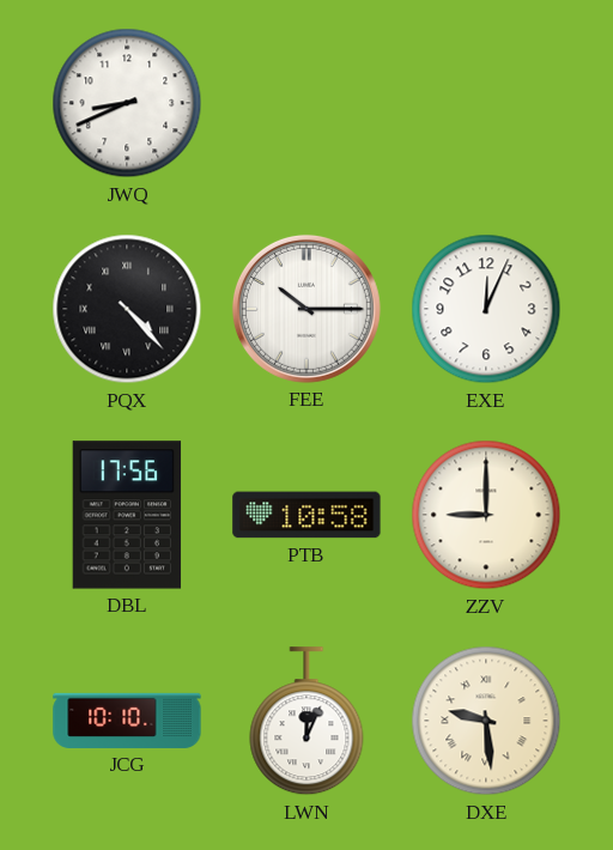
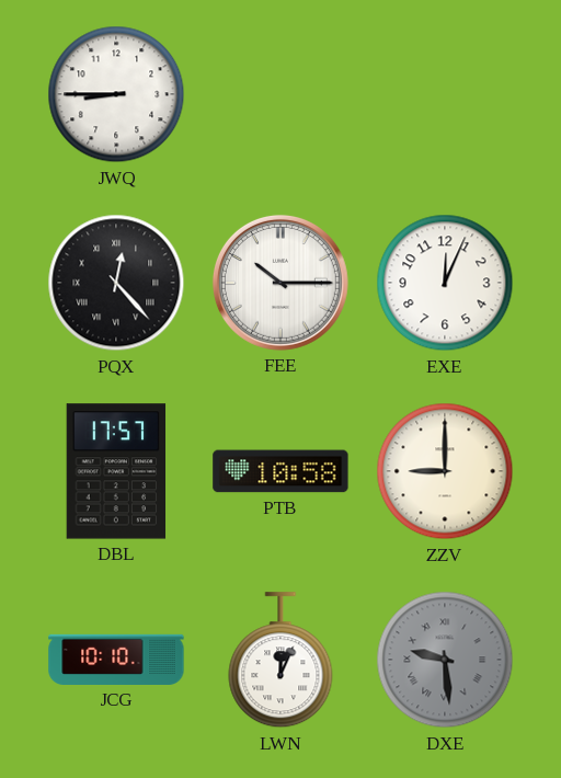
JWQ: 8:41 -> 8:45
PQX: 4:23 -> 12:23
DBL: 17:56 -> 17:57
DXE dial: cream -> grey
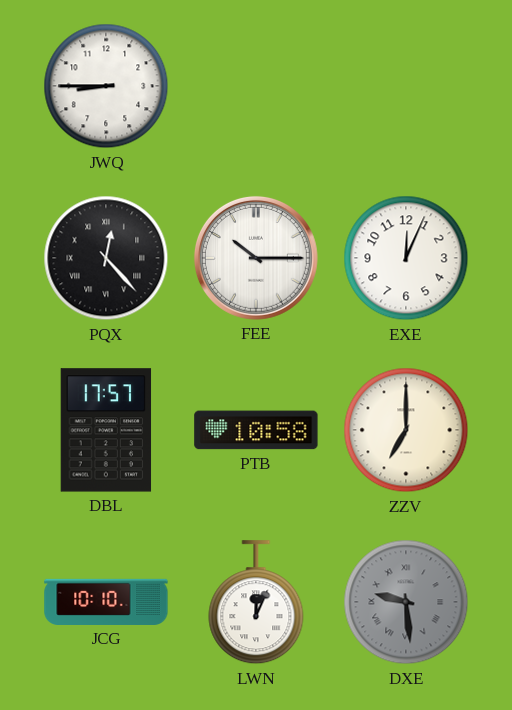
ZZV: 9:00 -> 7:00
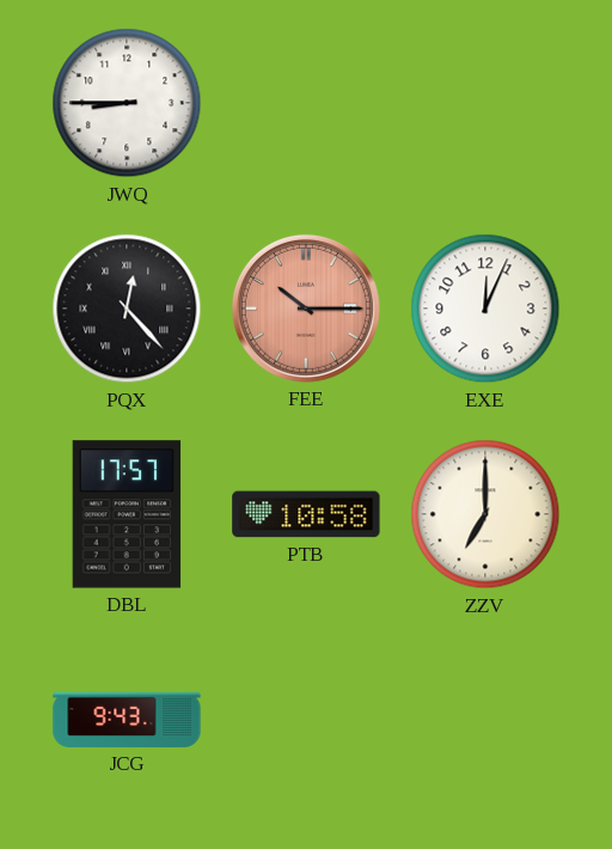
FEE dial: white -> salmon
JCG: 10:10 -> 9:43
LWN: 12:04 -> none
DXE: 9:29 -> none
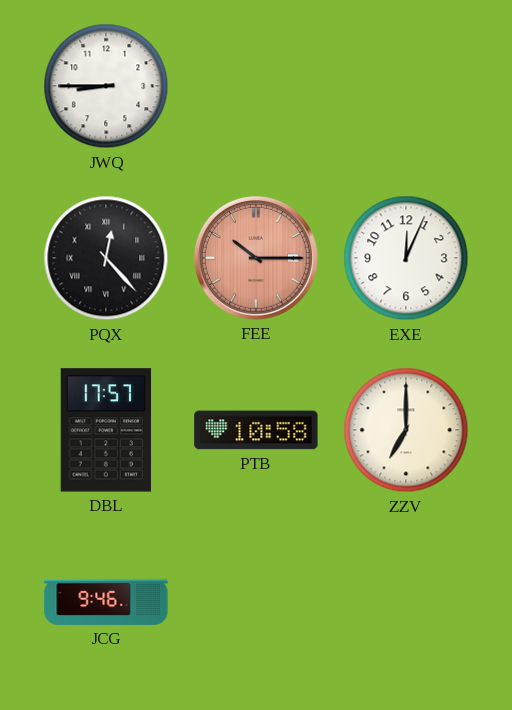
JCG: 9:43 -> 9:46
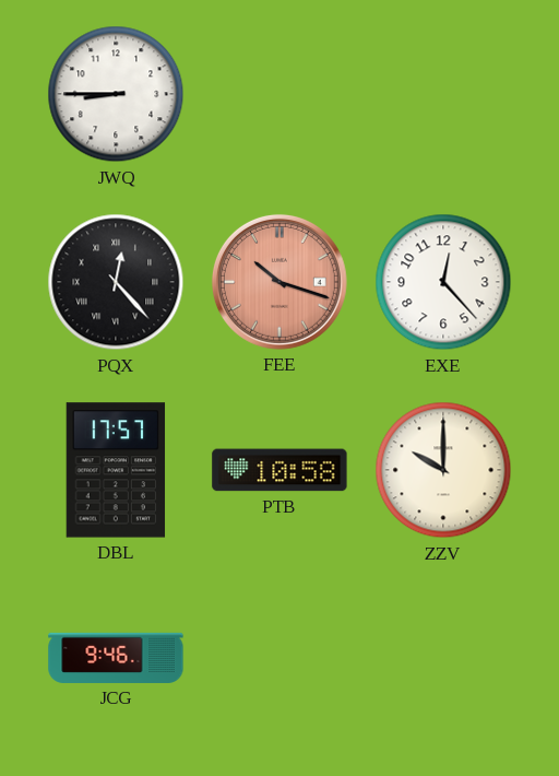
FEE: 10:15 -> 10:18
EXE: 12:04 -> 12:23
ZZV: 7:00 -> 10:00
